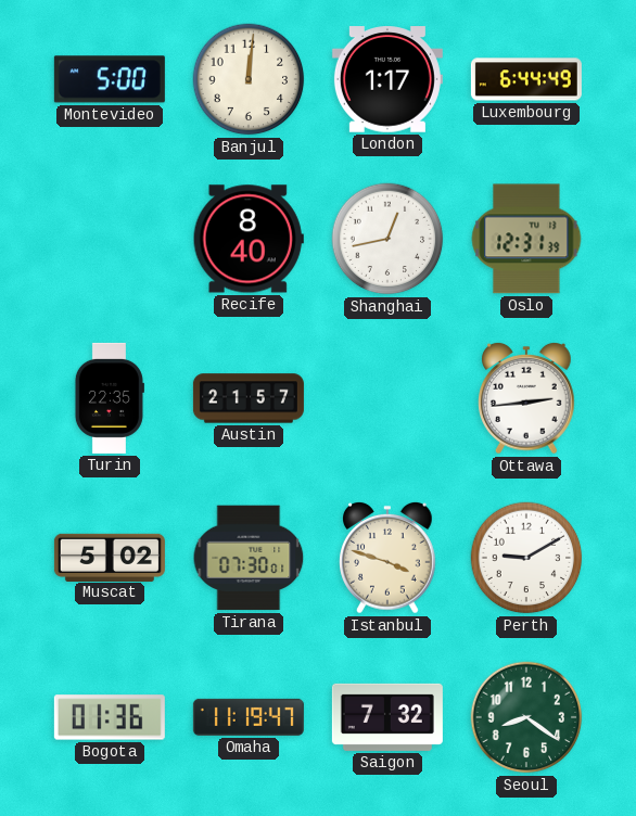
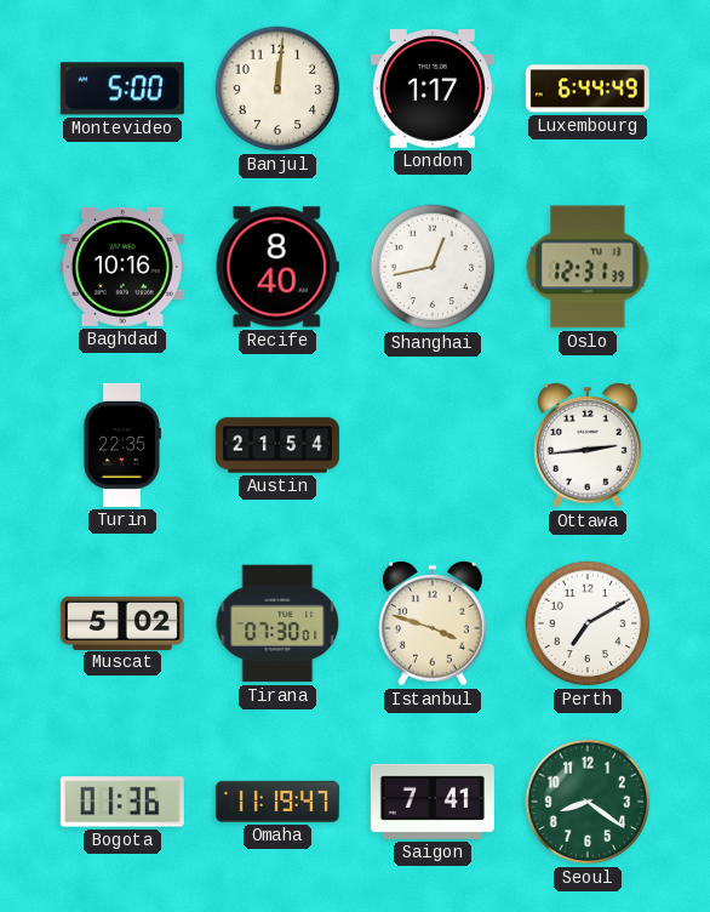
Baghdad: none -> 10:16
Austin: 21:57 -> 21:54
Perth: 9:10 -> 7:10
Saigon: 7:32 -> 7:41
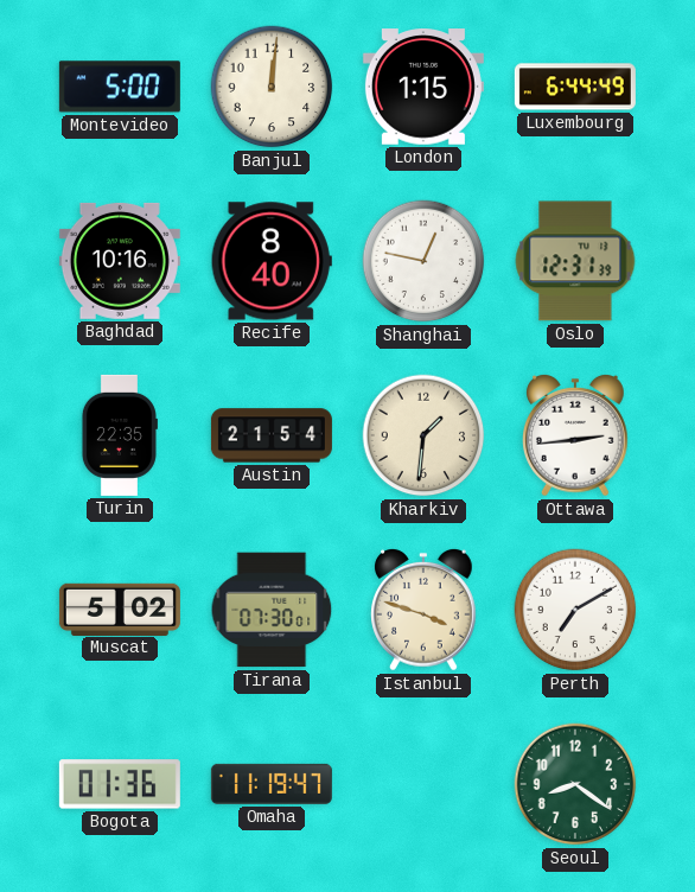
London: 1:17 -> 1:15
Shanghai: 12:43 -> 12:47
Kharkiv: none -> 1:31
Saigon: 7:41 -> none
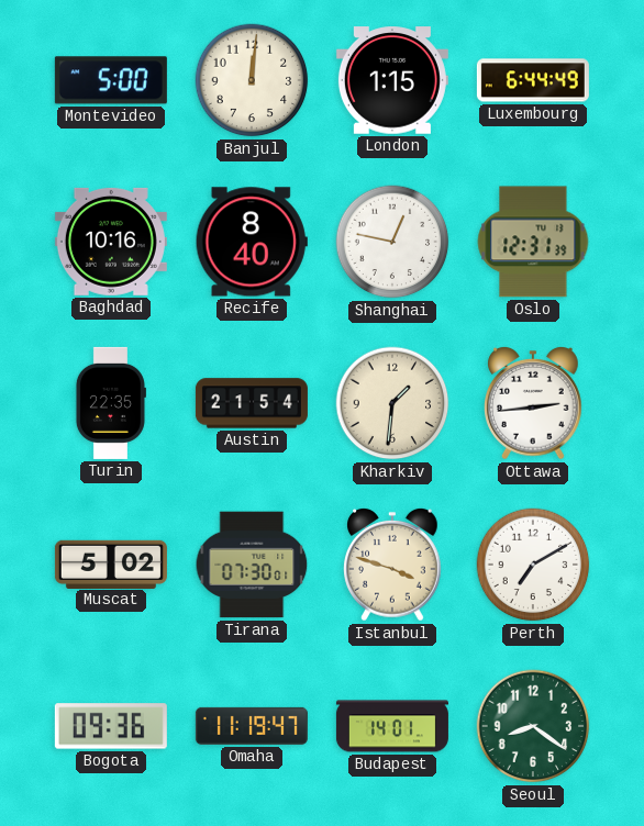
Bogota: 01:36 -> 09:36
Budapest: none -> 14:01
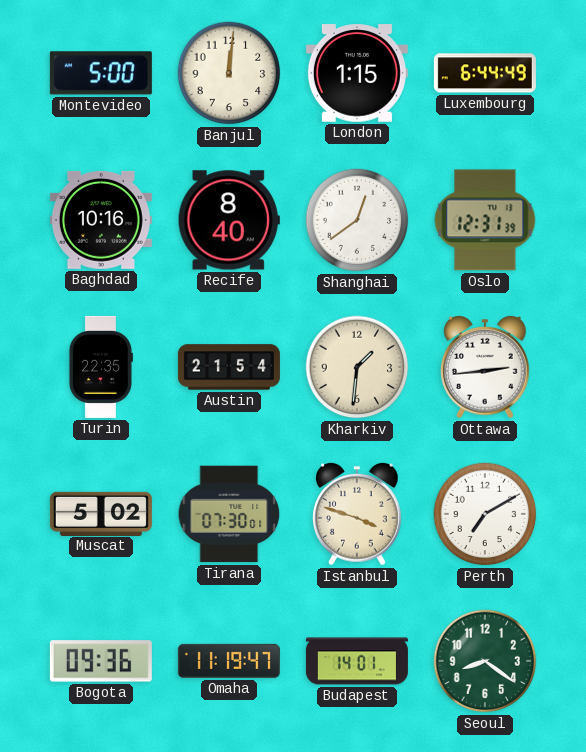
Shanghai: 12:47 -> 12:39
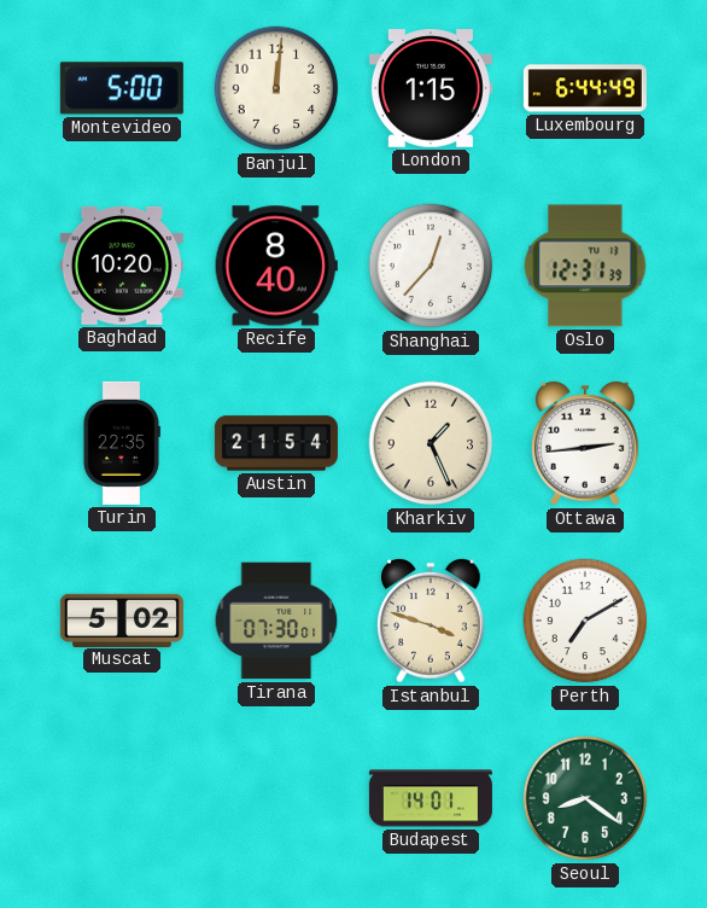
Baghdad: 10:16 -> 10:20
Shanghai: 12:39 -> 12:37
Kharkiv: 1:31 -> 1:26
Bogota: 09:36 -> none
Omaha: 11:19 -> none
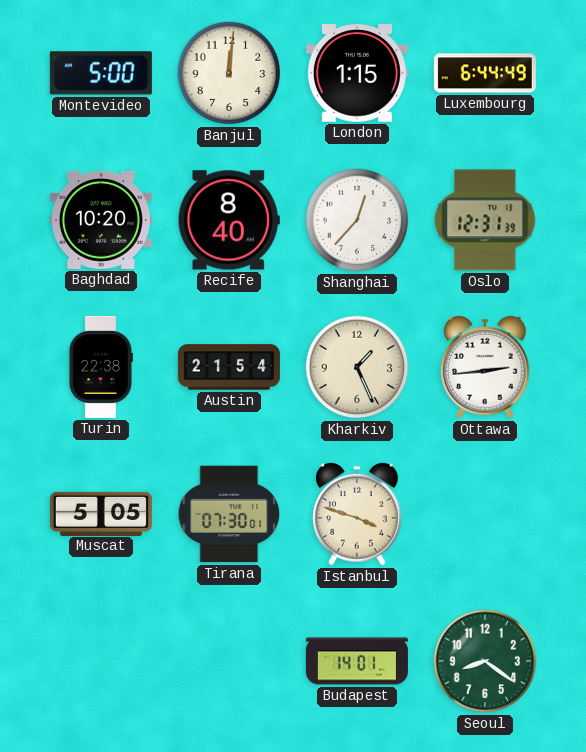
Turin: 22:35 -> 22:38
Muscat: 5:02 -> 5:05
Perth: 7:10 -> none
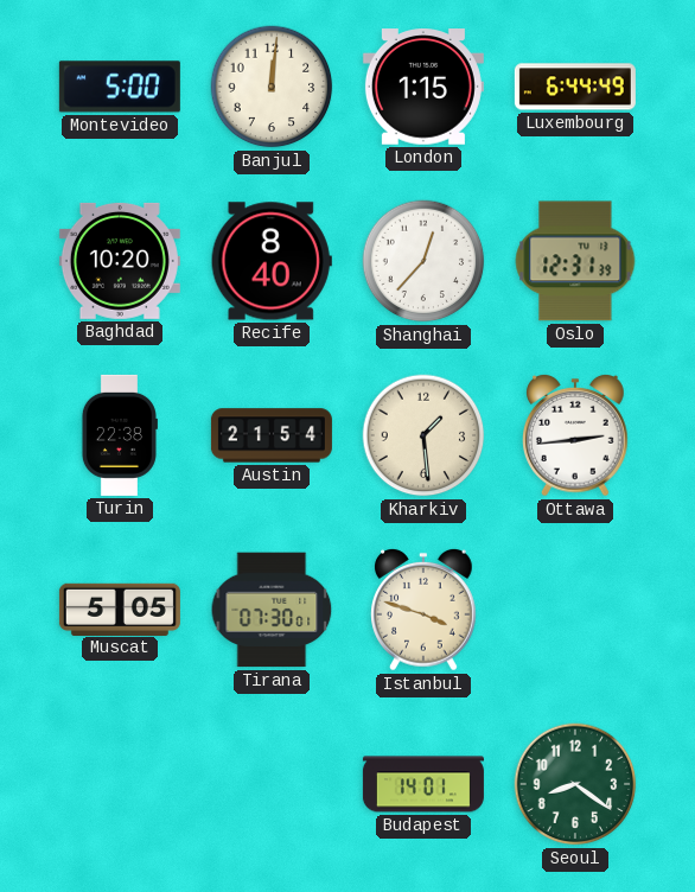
Kharkiv: 1:26 -> 1:29
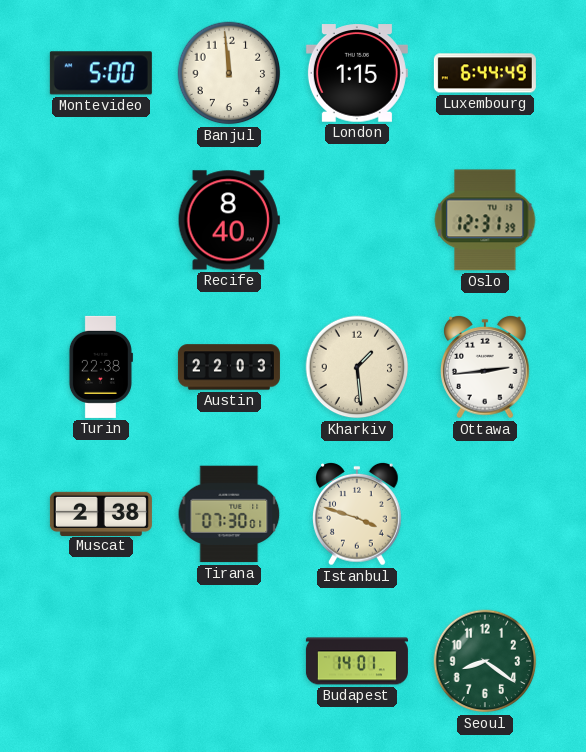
Banjul: 12:01 -> 11:59
Baghdad: 10:20 -> none
Shanghai: 12:37 -> none
Austin: 21:54 -> 22:03
Muscat: 5:05 -> 2:38
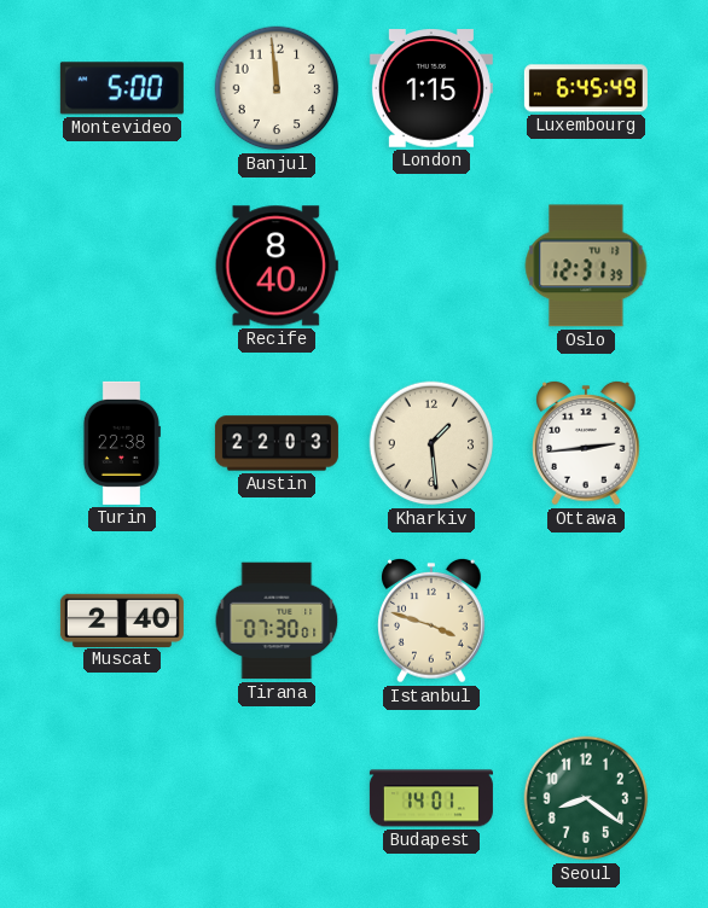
Luxembourg: 6:44 -> 6:45
Muscat: 2:38 -> 2:40
